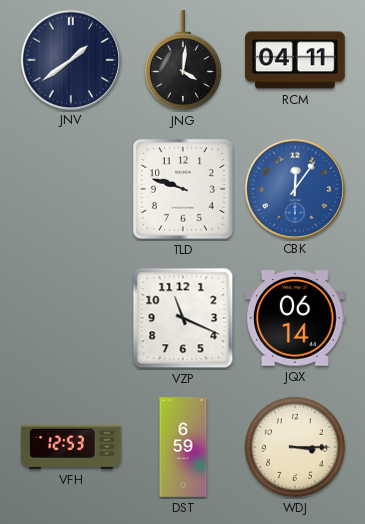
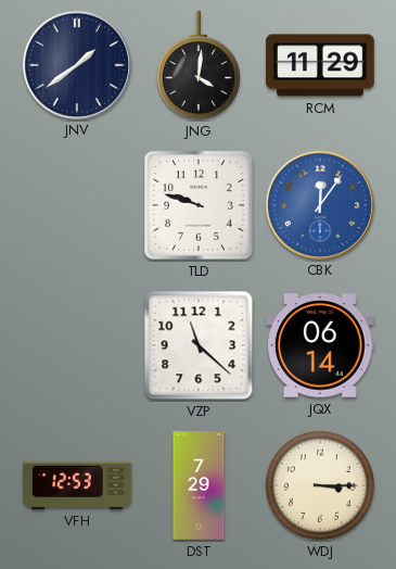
RCM: 04:11 -> 11:29
VZP: 11:19 -> 11:22
DST: 6:59 -> 7:29
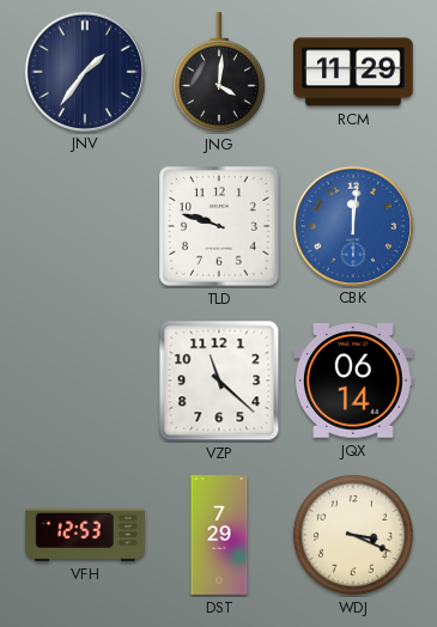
JNV: 1:39 -> 1:36
CBK: 12:06 -> 12:01
WDJ: 3:15 -> 3:19
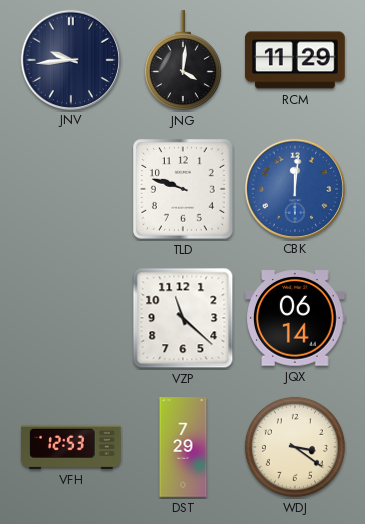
JNV: 1:36 -> 9:44
WDJ: 3:19 -> 3:21
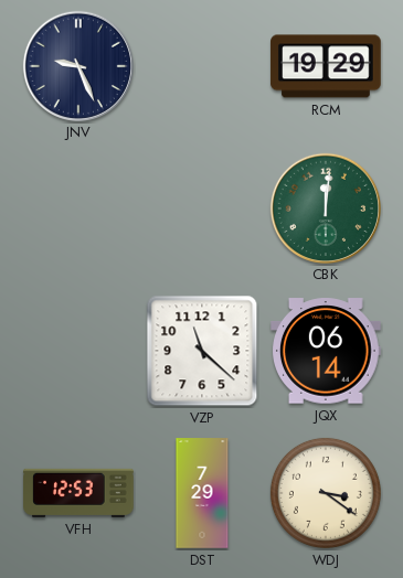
JNV: 9:44 -> 9:26
JNG: 4:01 -> none
RCM: 11:29 -> 19:29
TLD: 9:48 -> none
CBK dial: blue -> green
